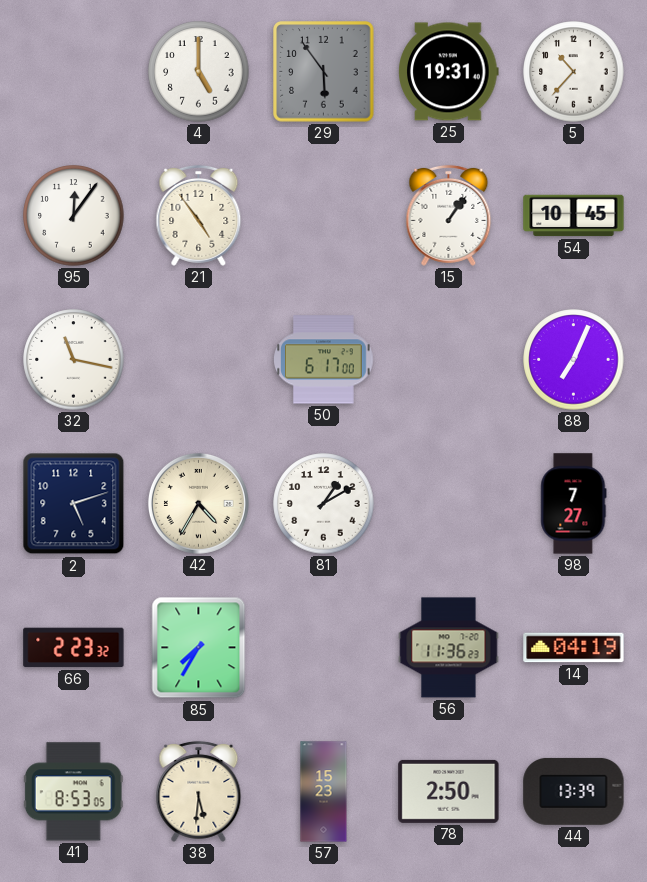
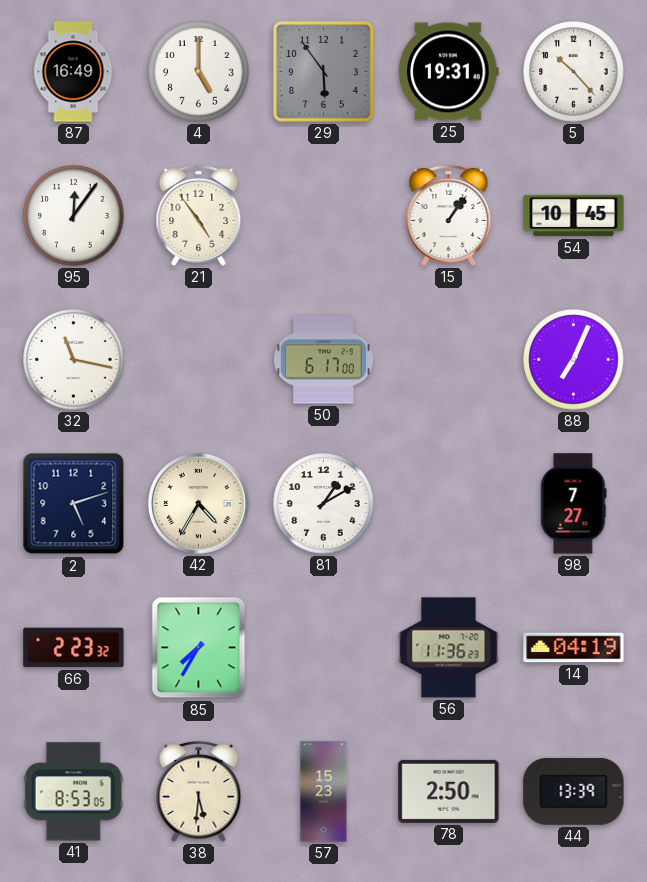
87: none -> 16:49
5: 10:37 -> 10:23
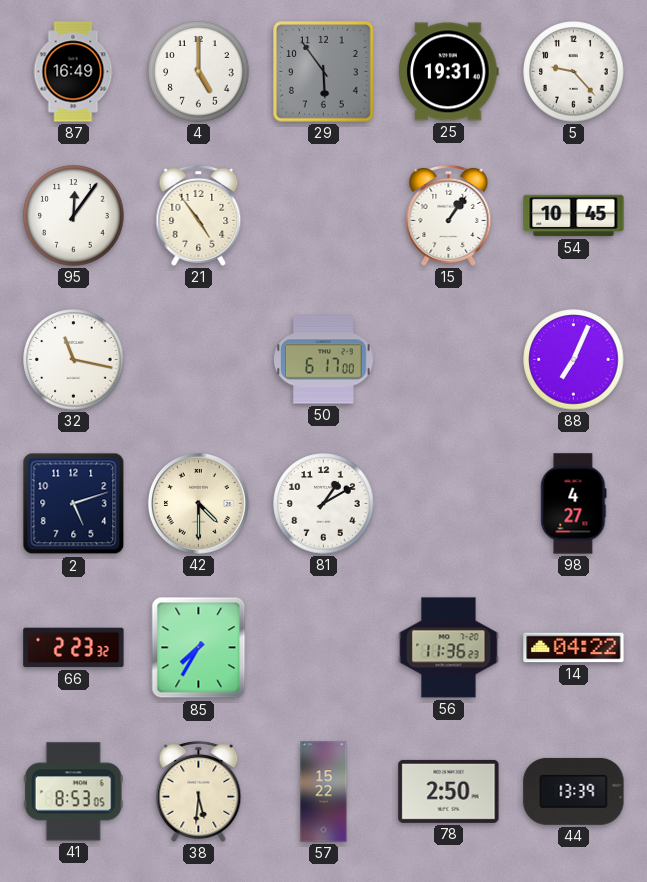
5: 10:23 -> 9:23
42: 4:35 -> 4:30
98: 7:27 -> 4:27
14: 04:19 -> 04:22
57: 15:23 -> 15:22
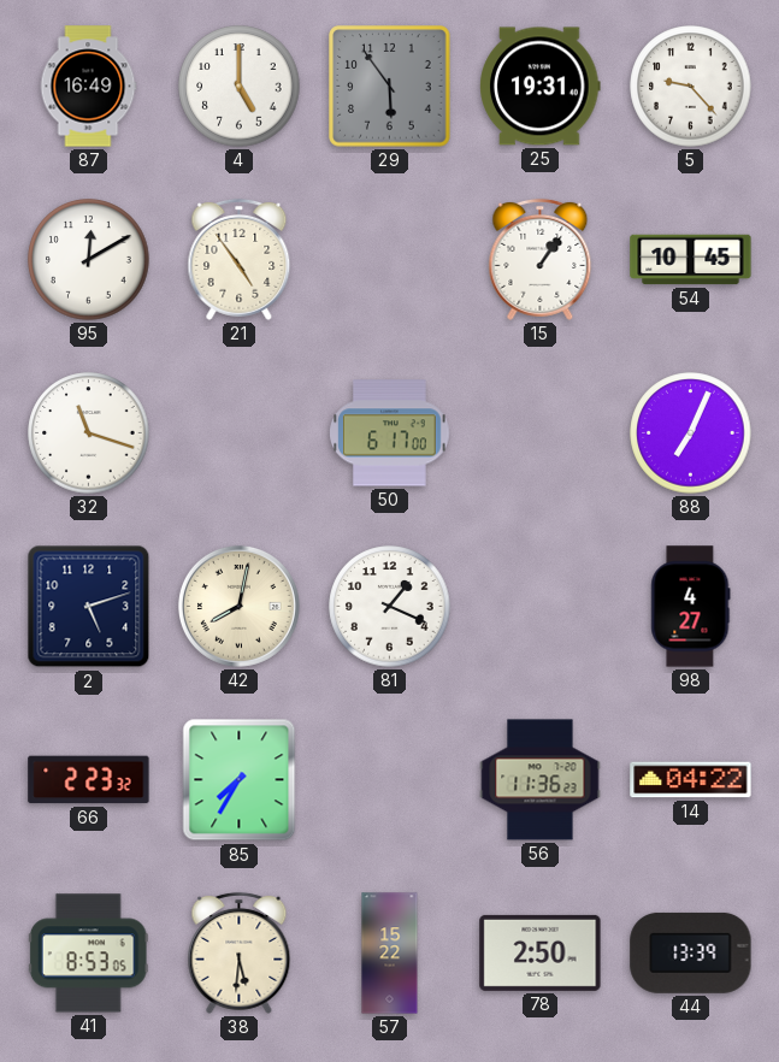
95: 12:06 -> 12:10
32: 11:17 -> 11:18
42: 4:30 -> 8:02
81: 1:10 -> 1:19
